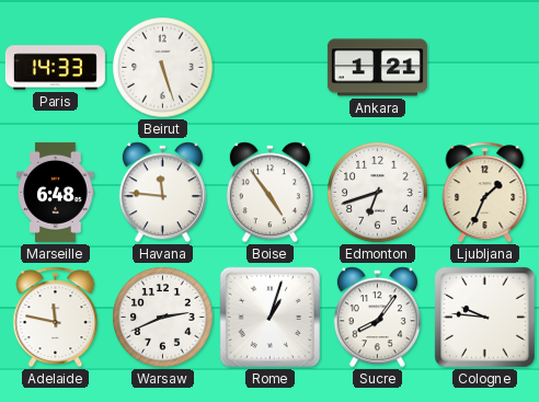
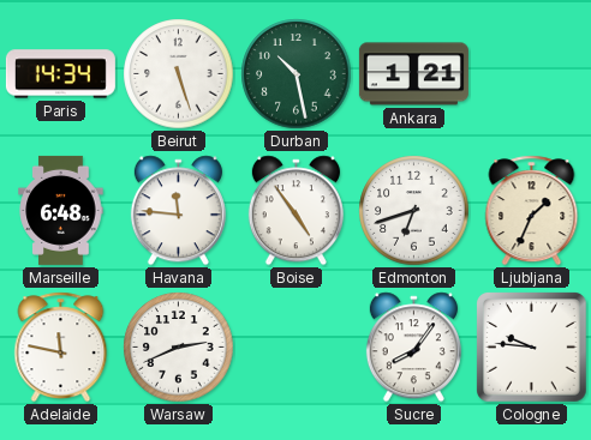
Paris: 14:33 -> 14:34
Durban: none -> 10:28
Rome: 1:03 -> none
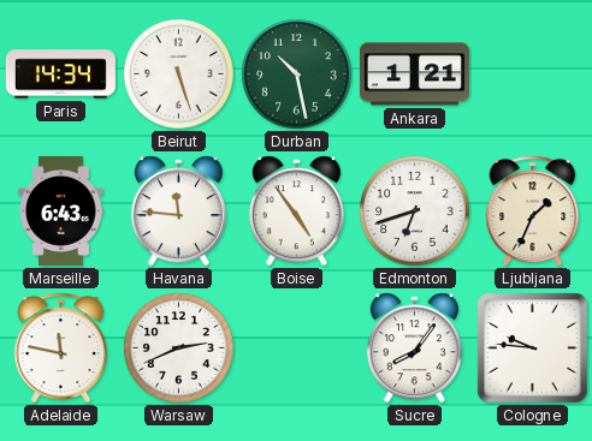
Marseille: 6:48 -> 6:43
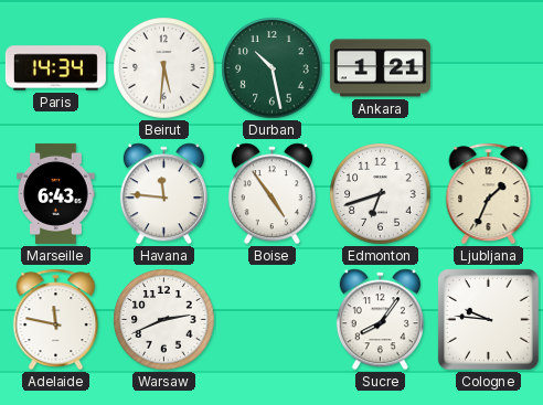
Beirut: 5:27 -> 5:31
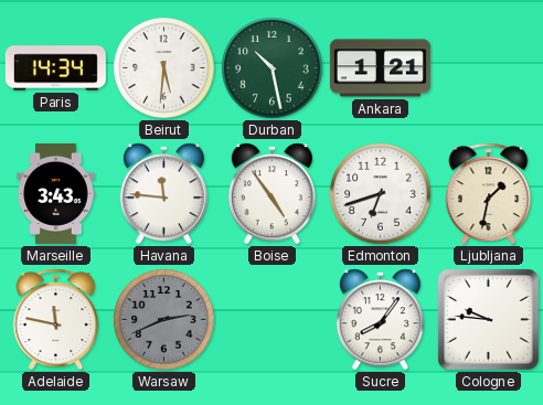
Marseille: 6:43 -> 3:43
Ljubljana: 1:34 -> 1:32
Warsaw dial: white -> grey
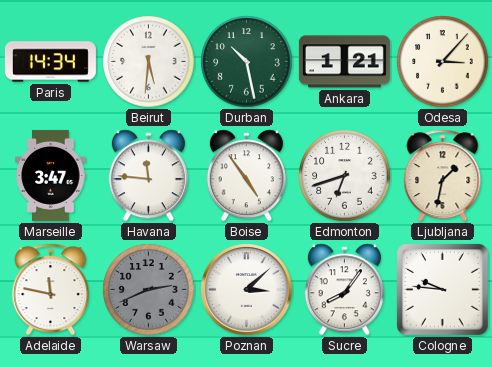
Odesa: none -> 3:07
Marseille: 3:43 -> 3:47
Poznan: none -> 3:08
